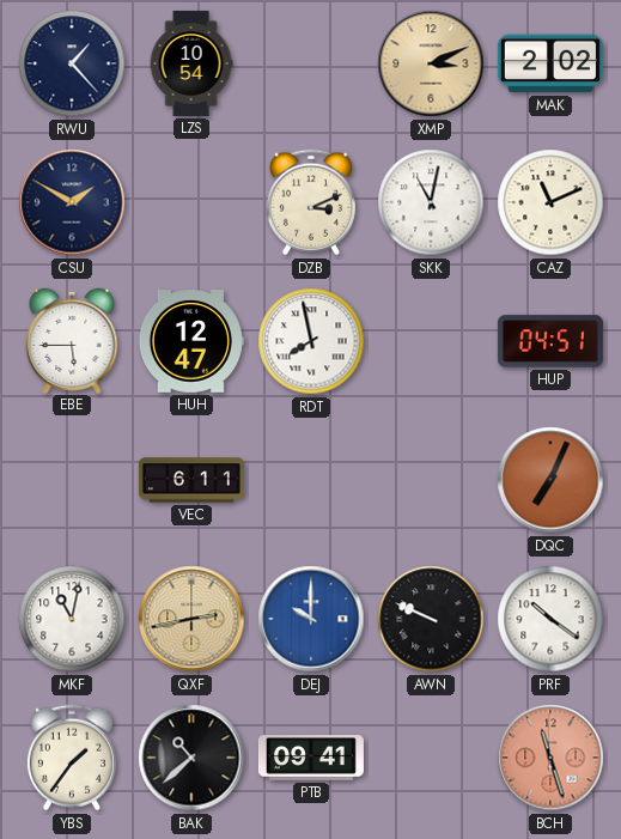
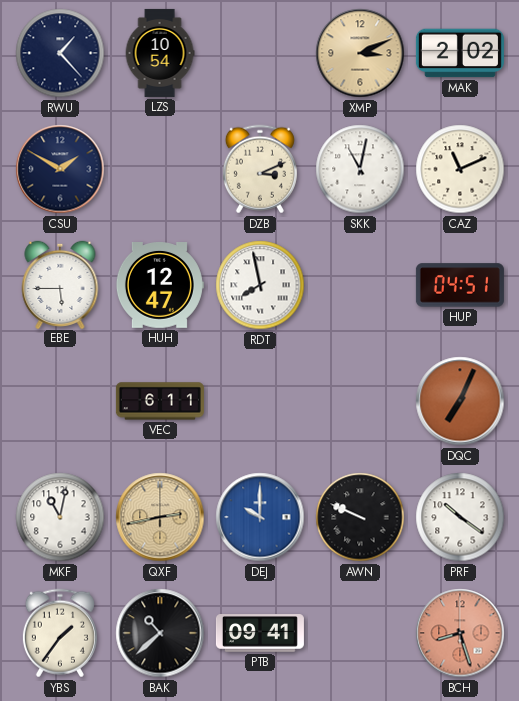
BCH: 11:27 -> 8:27
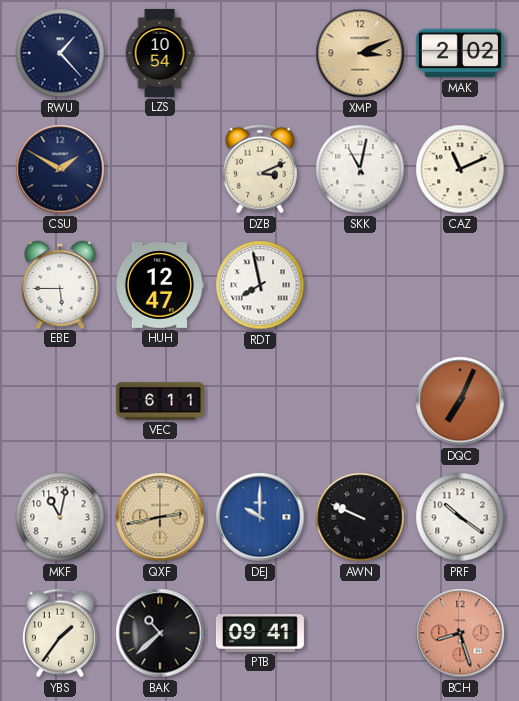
HUP: 04:51 -> none
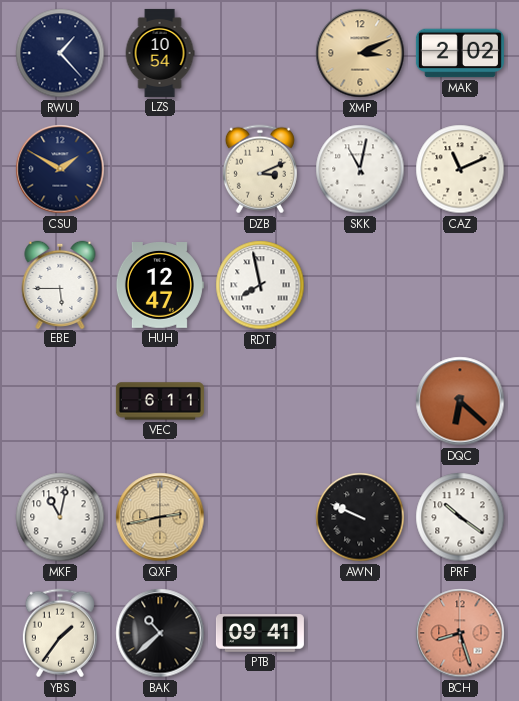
DQC: 7:04 -> 6:22
DEJ: 10:00 -> none
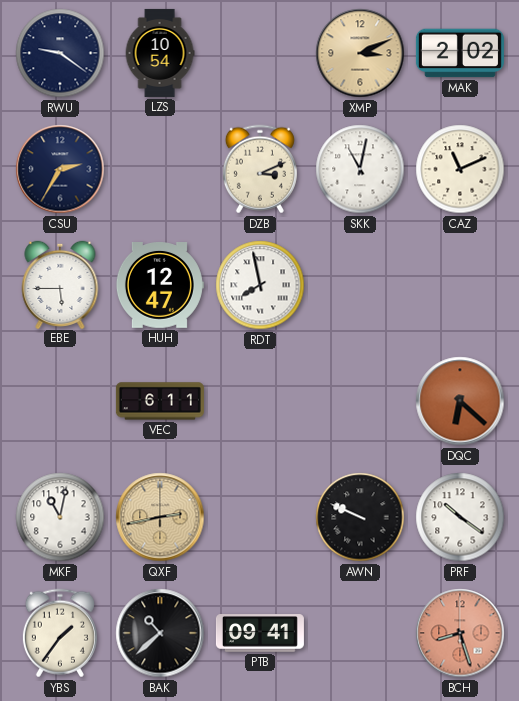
RWU: 1:23 -> 9:21
CSU: 1:50 -> 2:35
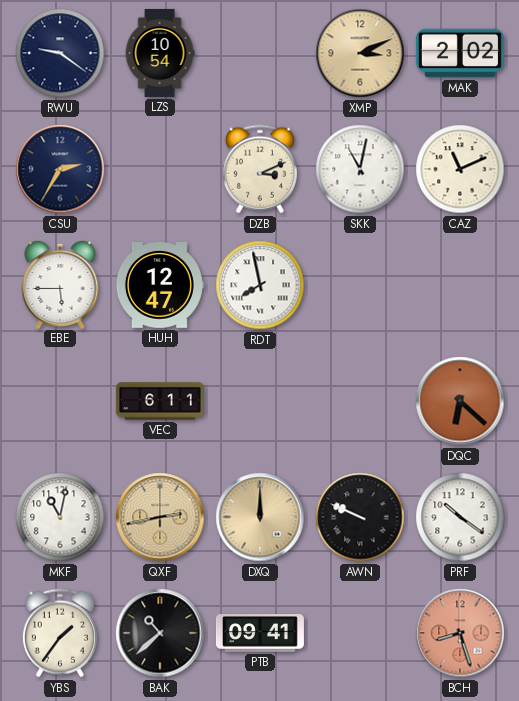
DXQ: none -> 12:00
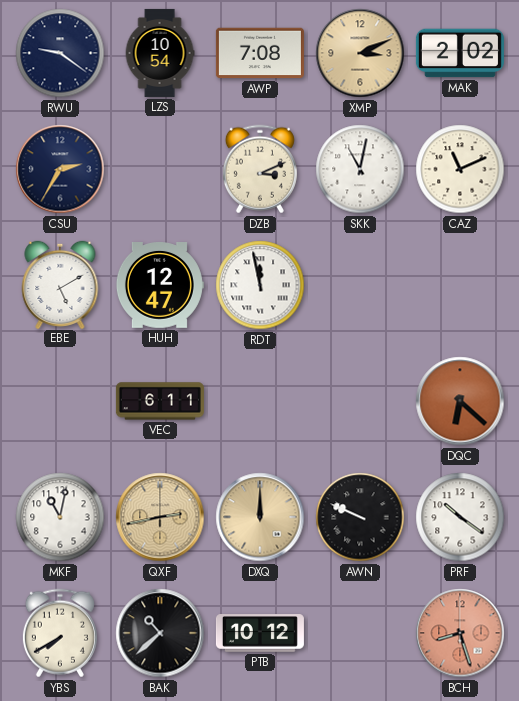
AWP: none -> 7:08
EBE: 5:45 -> 5:10
RDT: 7:58 -> 11:58
YBS: 1:36 -> 7:40
PTB: 09:41 -> 10:12
